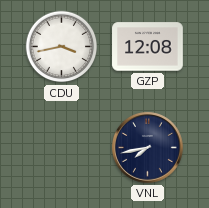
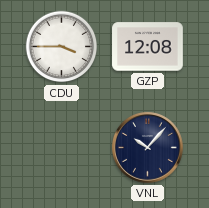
CDU: 3:43 -> 3:45
VNL: 7:43 -> 10:07
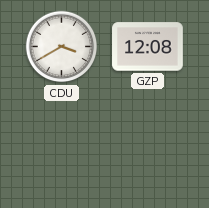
CDU: 3:45 -> 3:40
VNL: 10:07 -> none
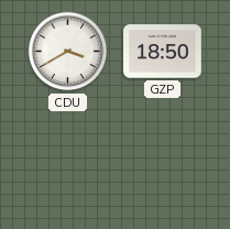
GZP: 12:08 -> 18:50
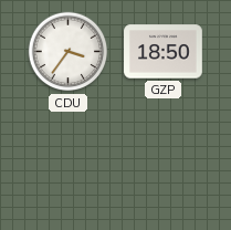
CDU: 3:40 -> 3:36
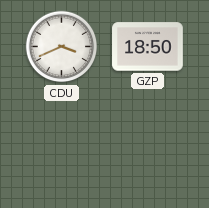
CDU: 3:36 -> 3:41
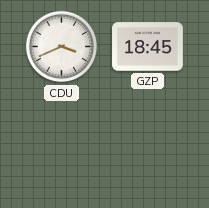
GZP: 18:50 -> 18:45
